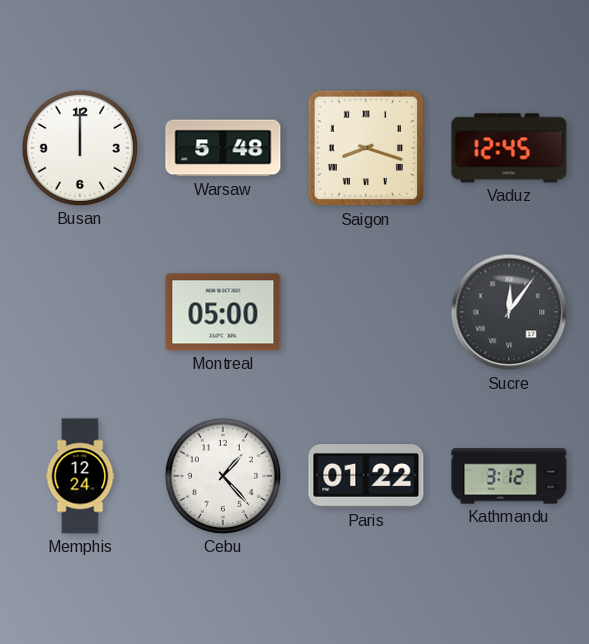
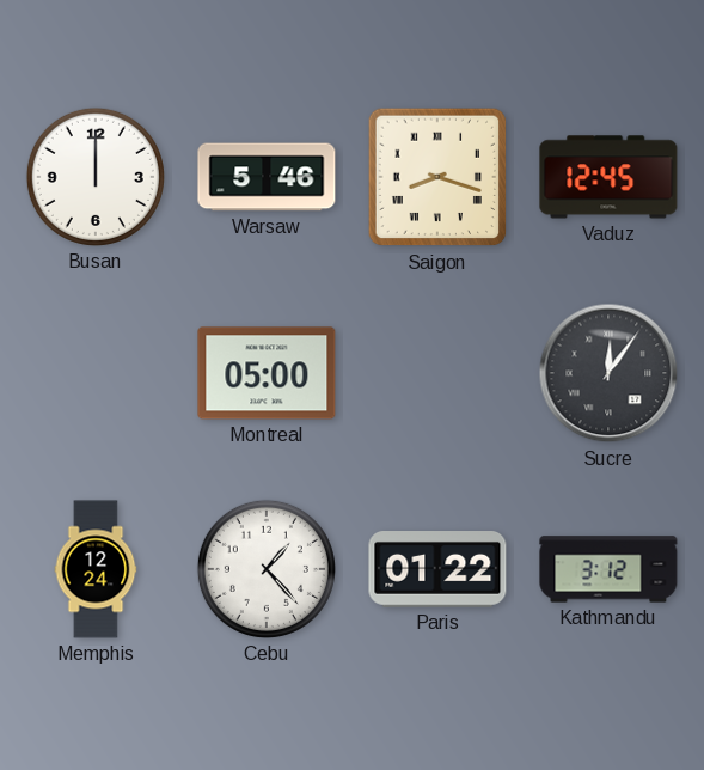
Warsaw: 5:48 -> 5:46
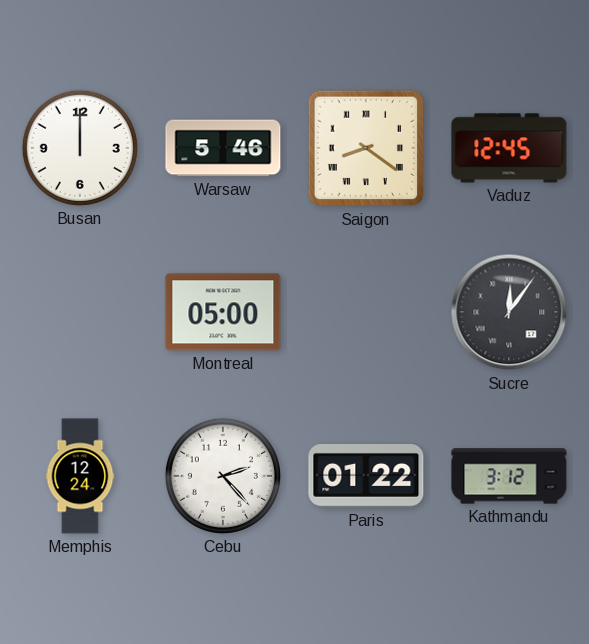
Saigon: 8:18 -> 8:21
Cebu: 1:23 -> 2:23
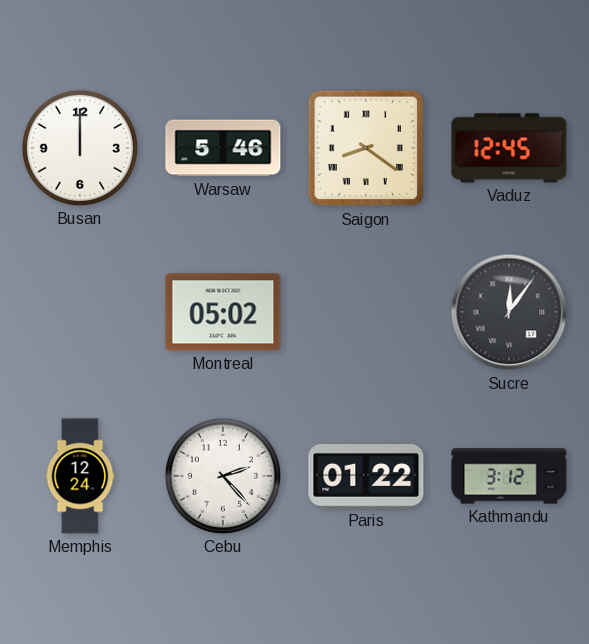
Montreal: 05:00 -> 05:02
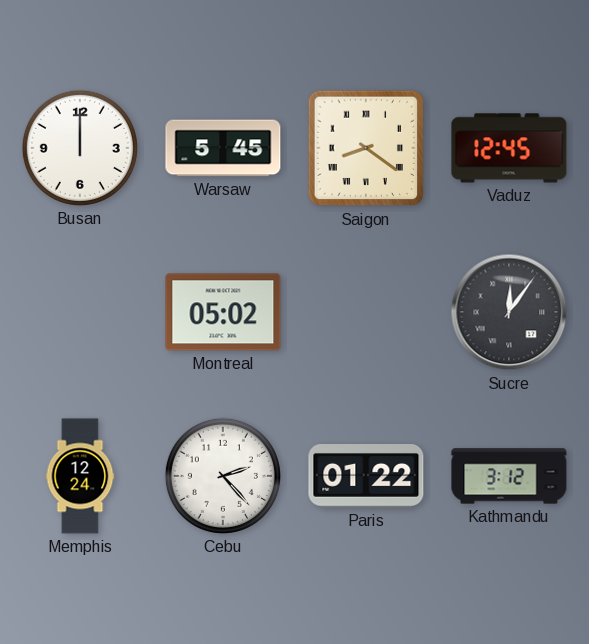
Warsaw: 5:46 -> 5:45
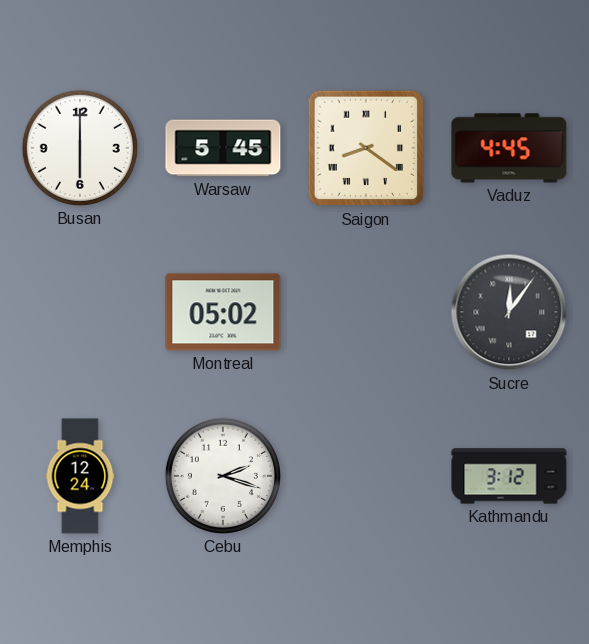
Busan: 12:00 -> 6:00
Vaduz: 12:45 -> 4:45
Cebu: 2:23 -> 2:18
Paris: 01:22 -> none
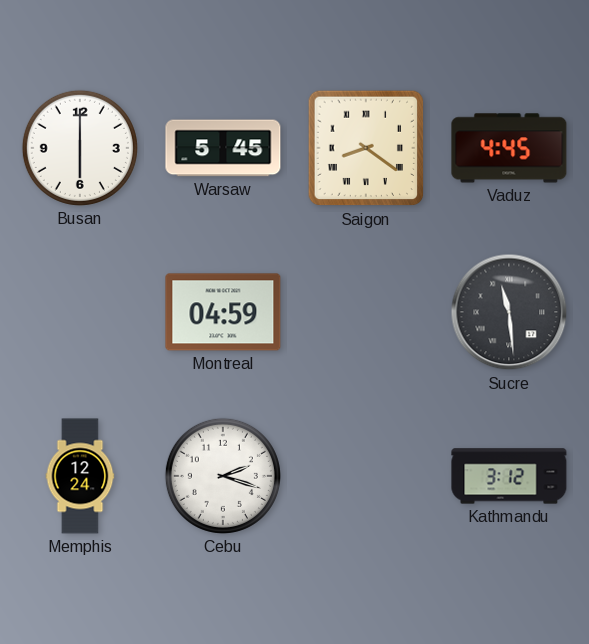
Montreal: 05:02 -> 04:59
Sucre: 12:06 -> 11:29
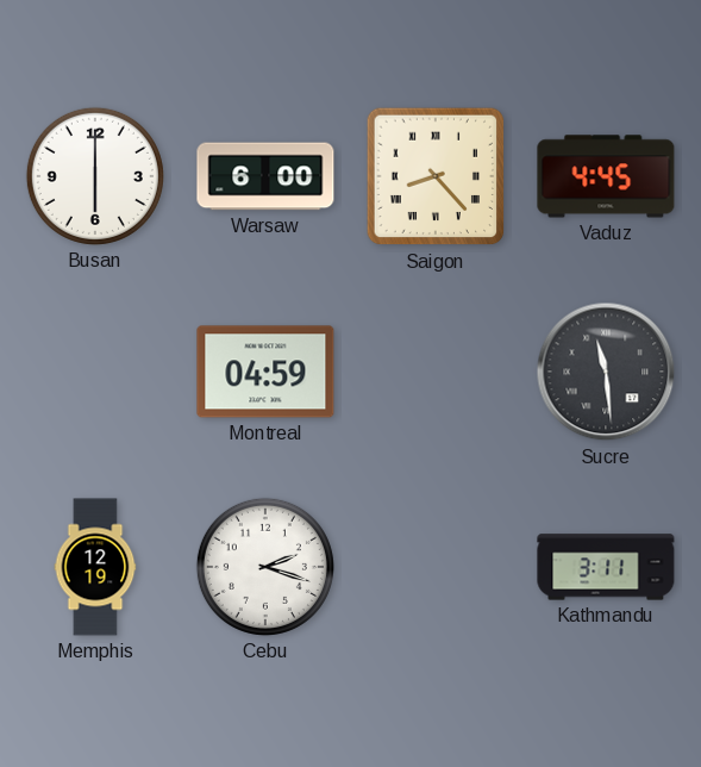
Warsaw: 5:45 -> 6:00
Saigon: 8:21 -> 8:23
Memphis: 12:24 -> 12:19
Kathmandu: 3:12 -> 3:11
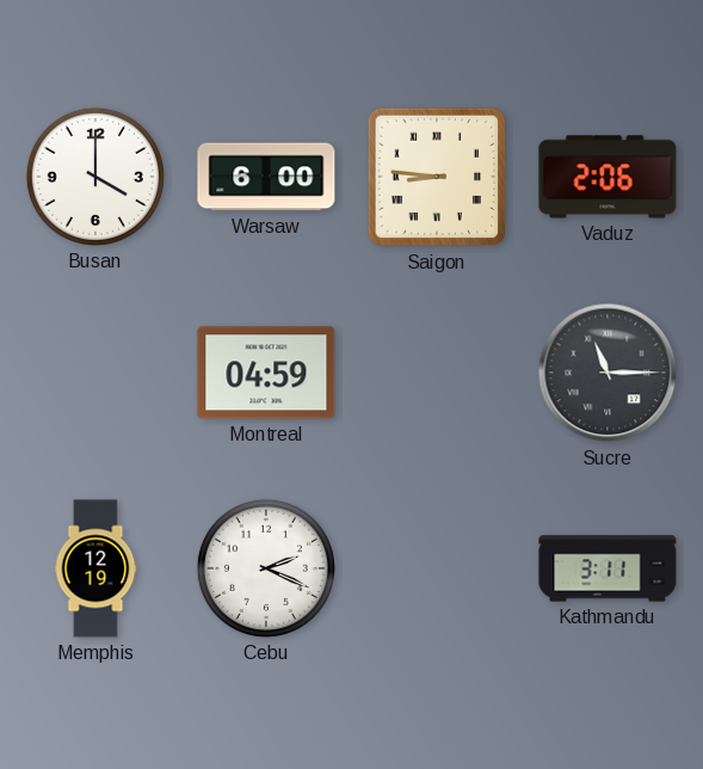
Busan: 6:00 -> 4:00
Saigon: 8:23 -> 8:46
Vaduz: 4:45 -> 2:06
Sucre: 11:29 -> 11:15
Cebu: 2:18 -> 2:19
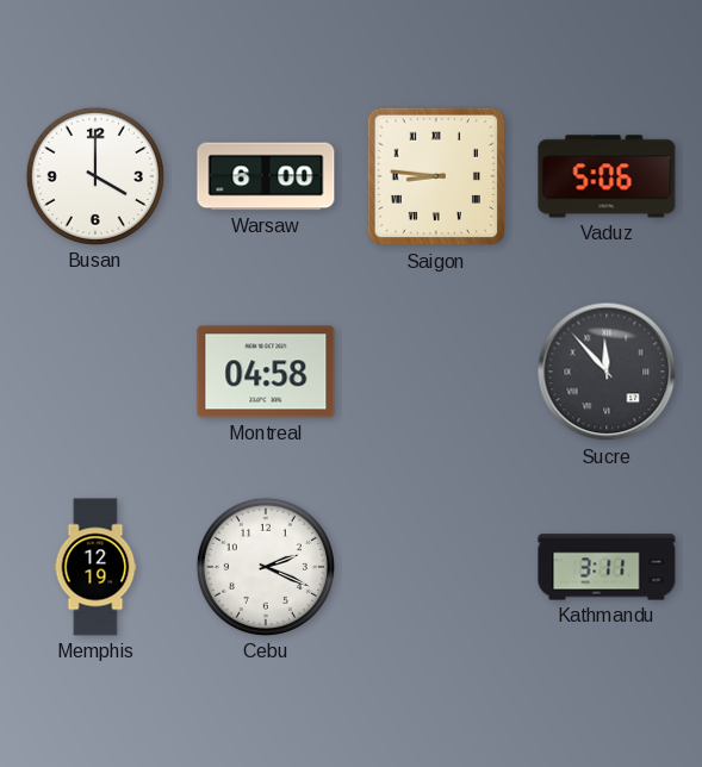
Vaduz: 2:06 -> 5:06
Montreal: 04:59 -> 04:58
Sucre: 11:15 -> 11:53
